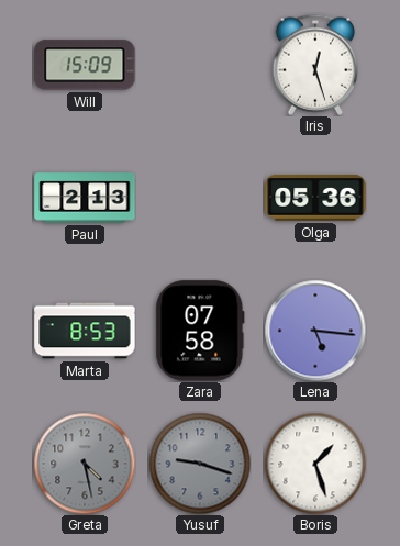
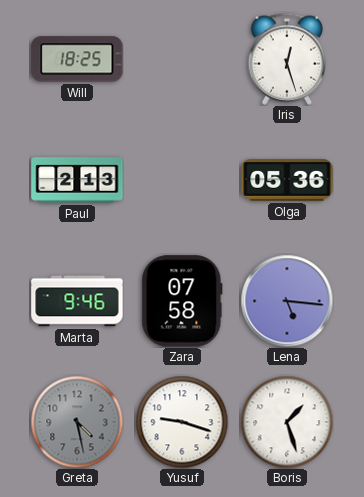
Will: 15:09 -> 18:25
Marta: 8:53 -> 9:46
Yusuf dial: grey -> white
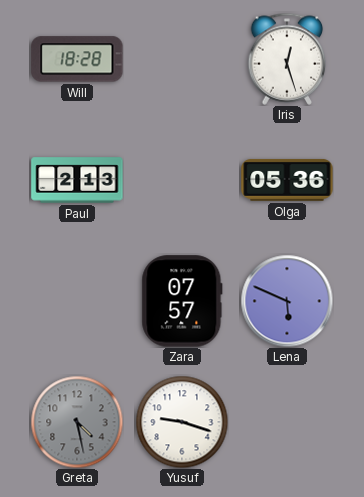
Will: 18:25 -> 18:28
Marta: 9:46 -> none
Zara: 07:58 -> 07:57
Lena: 5:16 -> 5:49
Boris: 1:27 -> none
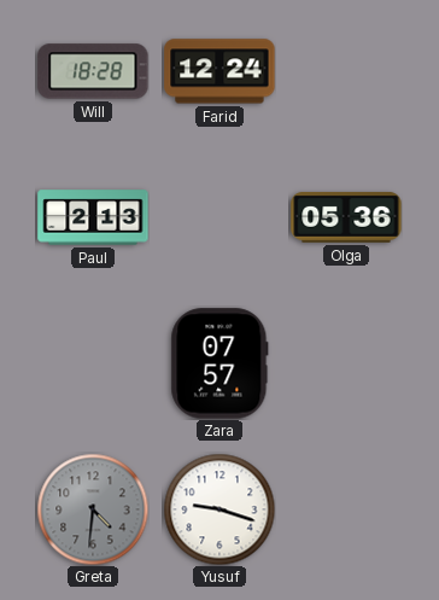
Farid: none -> 12:24
Iris: 12:27 -> none
Lena: 5:49 -> none
Greta: 4:28 -> 4:31
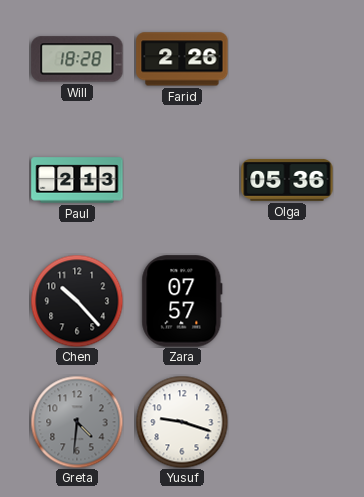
Farid: 12:24 -> 2:26
Chen: none -> 10:23
